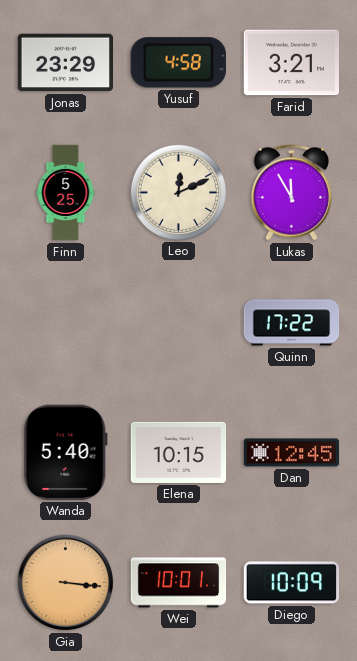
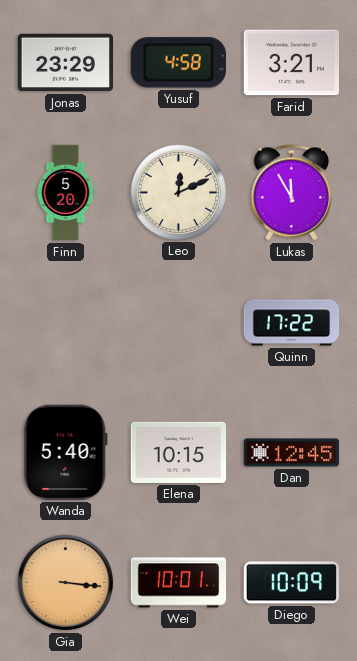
Finn: 5:25 -> 5:20
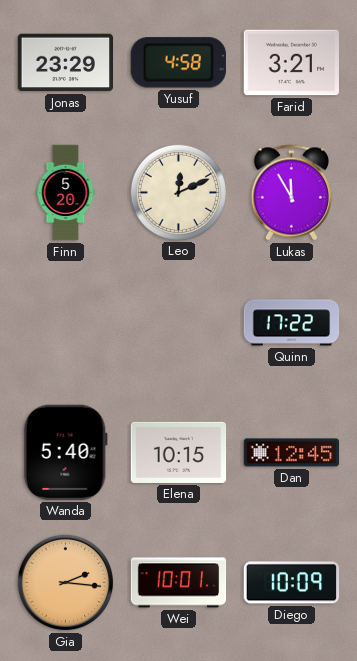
Gia: 3:16 -> 2:16
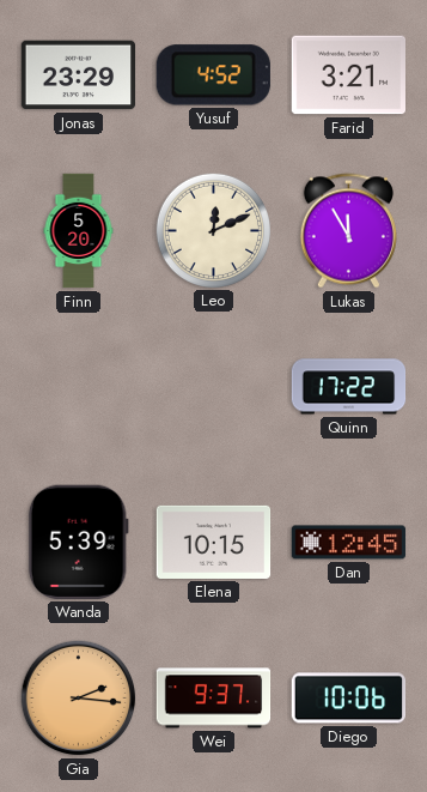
Yusuf: 4:58 -> 4:52
Wanda: 5:40 -> 5:39
Wei: 10:01 -> 9:37
Diego: 10:09 -> 10:06
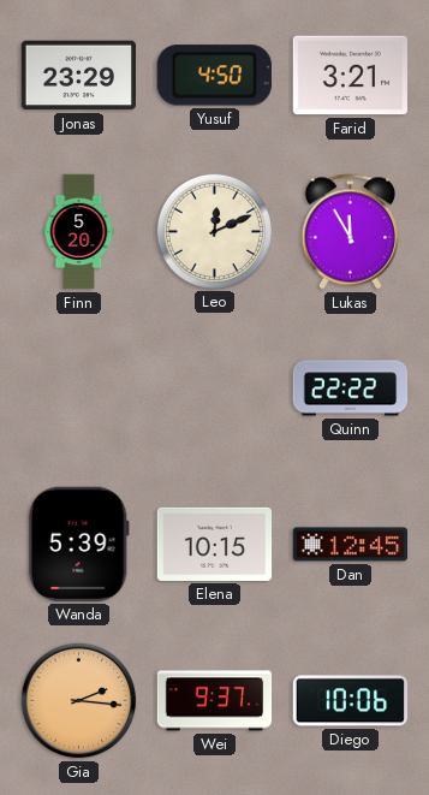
Yusuf: 4:52 -> 4:50
Quinn: 17:22 -> 22:22
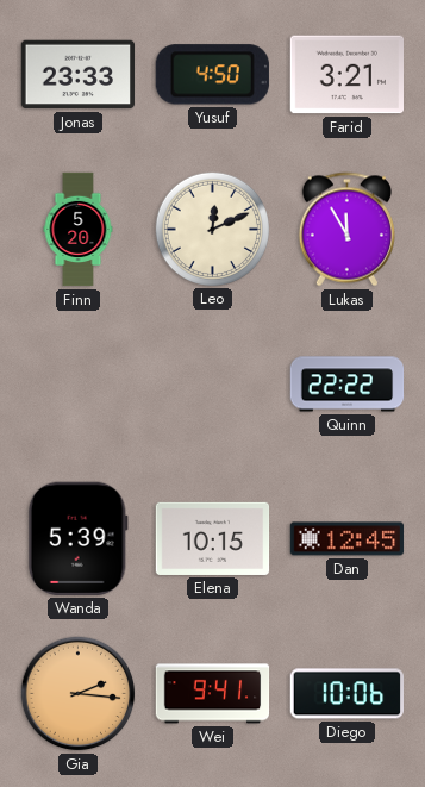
Jonas: 23:29 -> 23:33
Wei: 9:37 -> 9:41
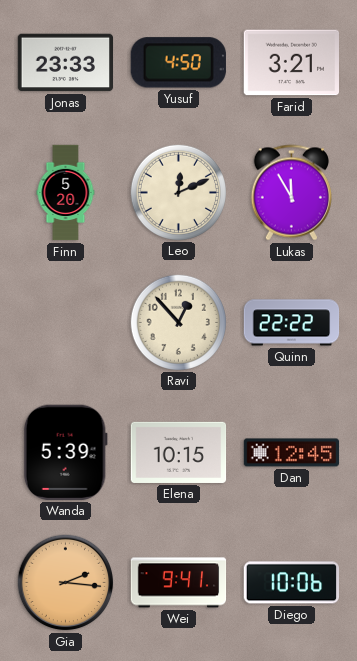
Ravi: none -> 12:53
